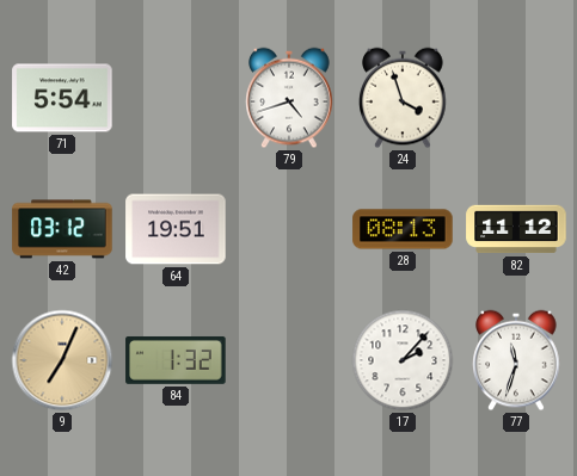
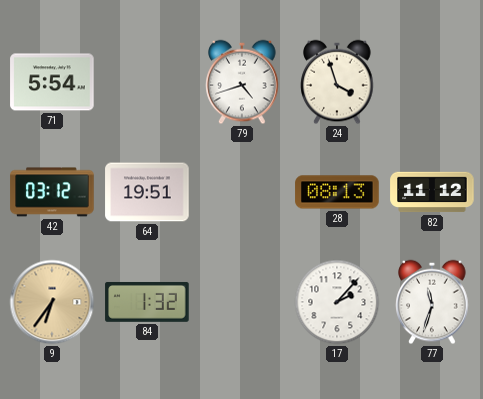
9: 7:04 -> 6:36
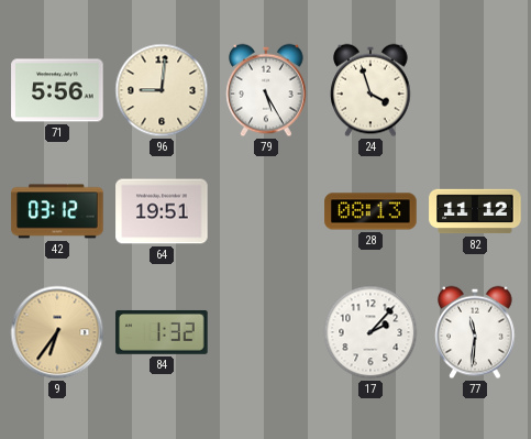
71: 5:54 -> 5:56
96: none -> 9:01
79: 4:42 -> 5:25
77: 11:33 -> 11:31
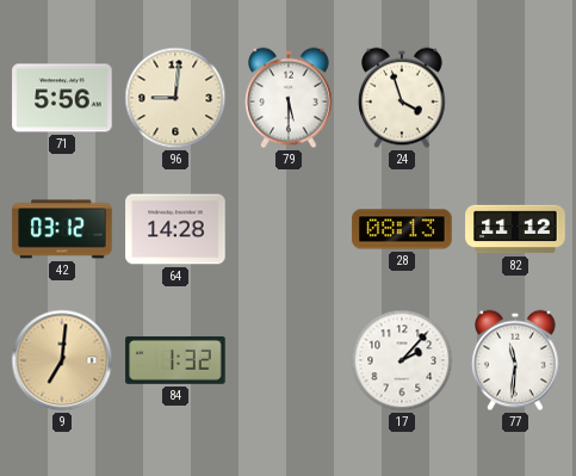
79: 5:25 -> 5:30
64: 19:51 -> 14:28
9: 6:36 -> 7:01
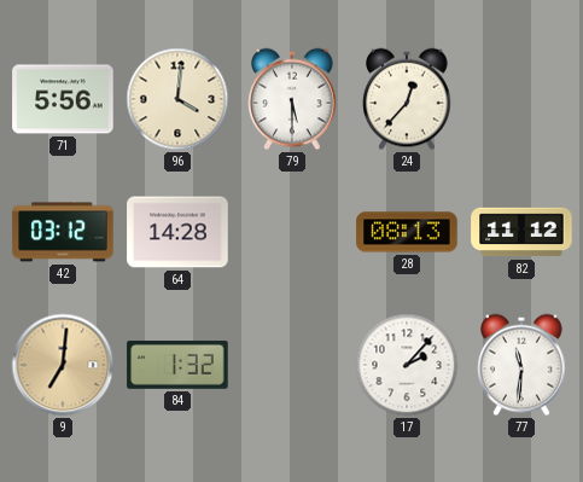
96: 9:01 -> 4:01
24: 3:57 -> 12:37
